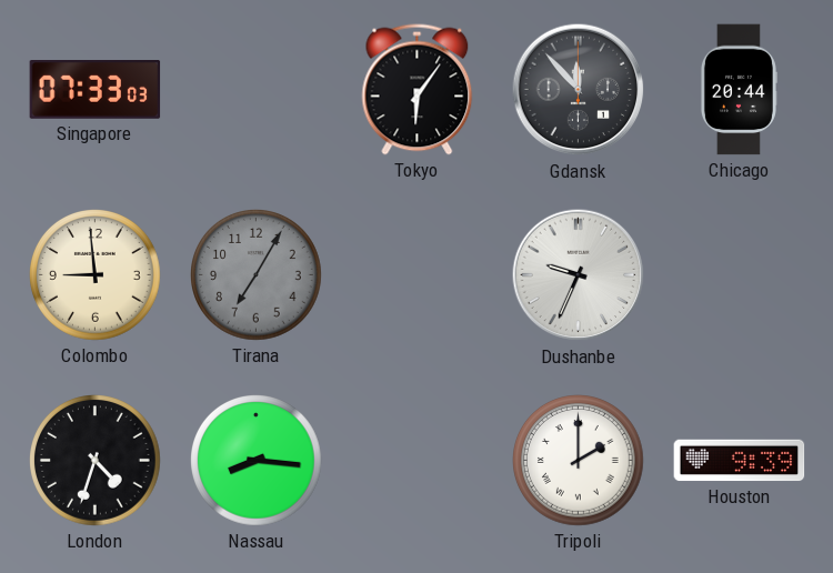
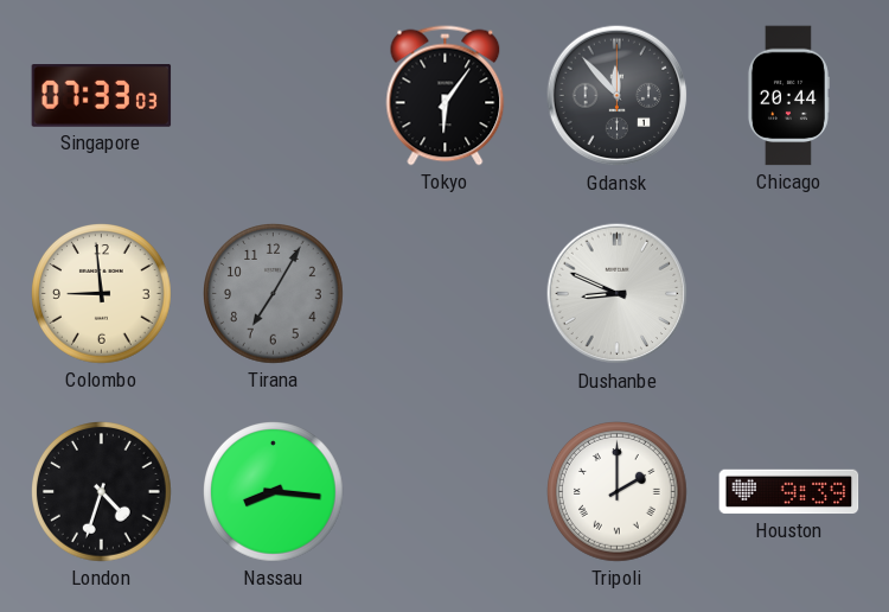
Dushanbe: 9:34 -> 8:49
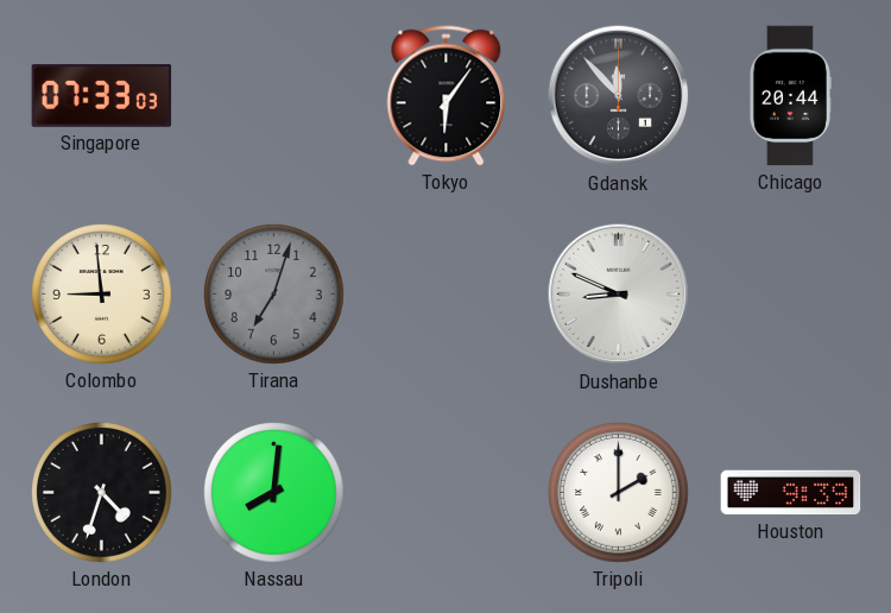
Tirana: 7:05 -> 7:03
Nassau: 8:16 -> 8:01
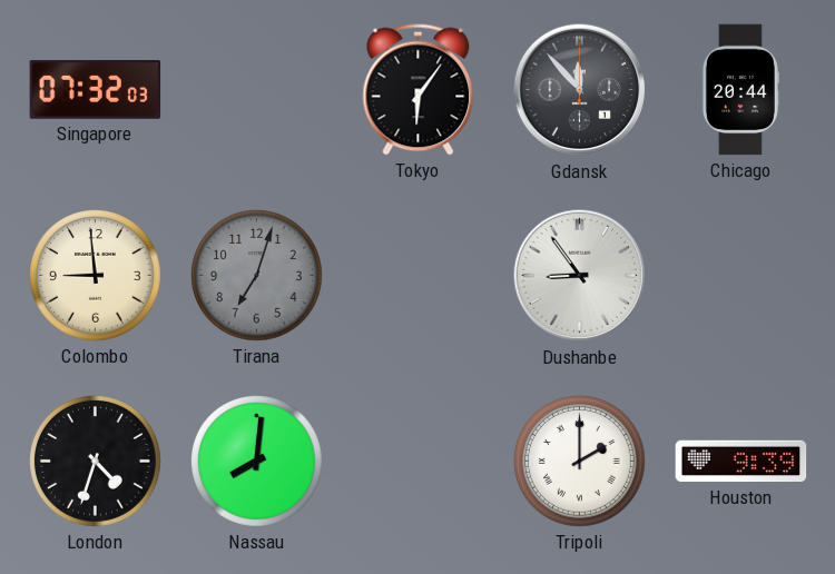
Singapore: 07:33 -> 07:32
Dushanbe: 8:49 -> 8:54
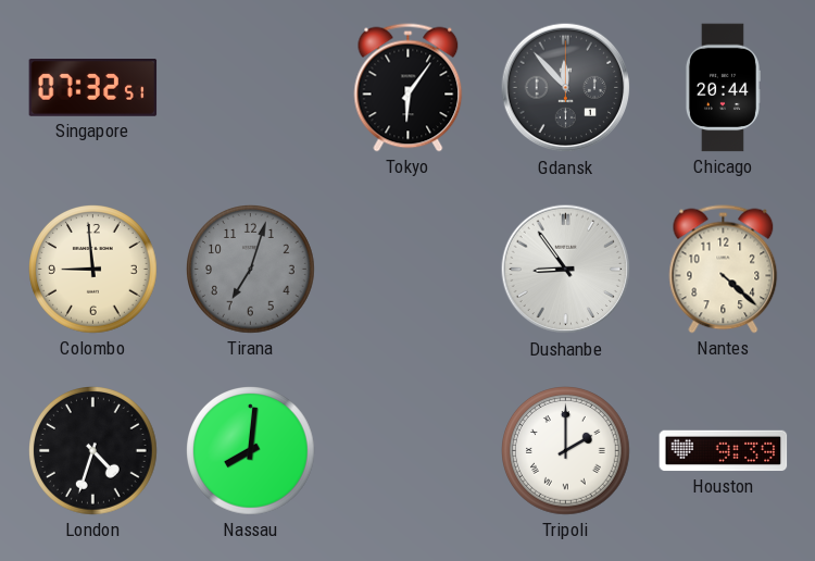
Singapore: 07:32:03 -> 07:32:51
Nantes: none -> 4:22
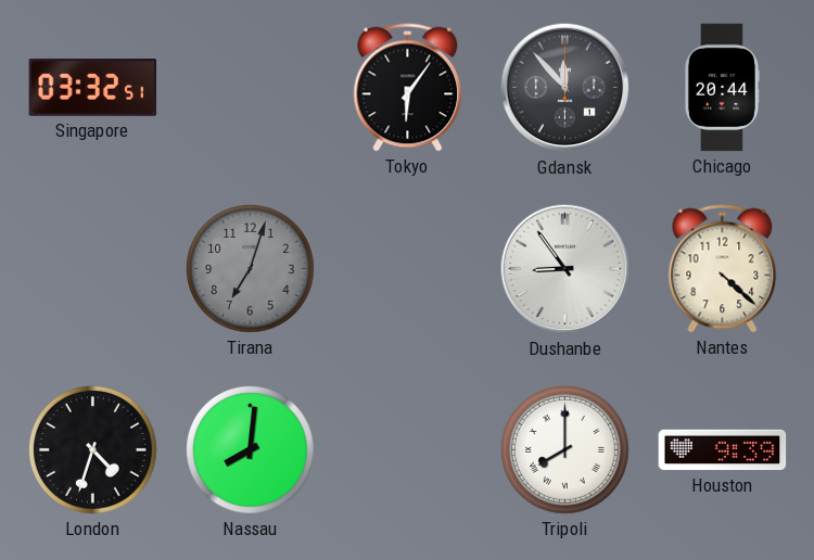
Singapore: 07:32 -> 03:32
Colombo: 8:59 -> none
Tripoli: 2:00 -> 8:00
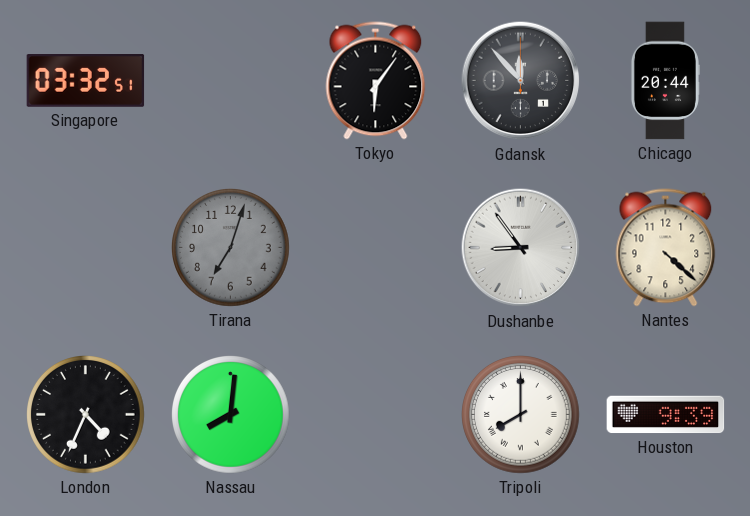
London: 4:33 -> 4:34
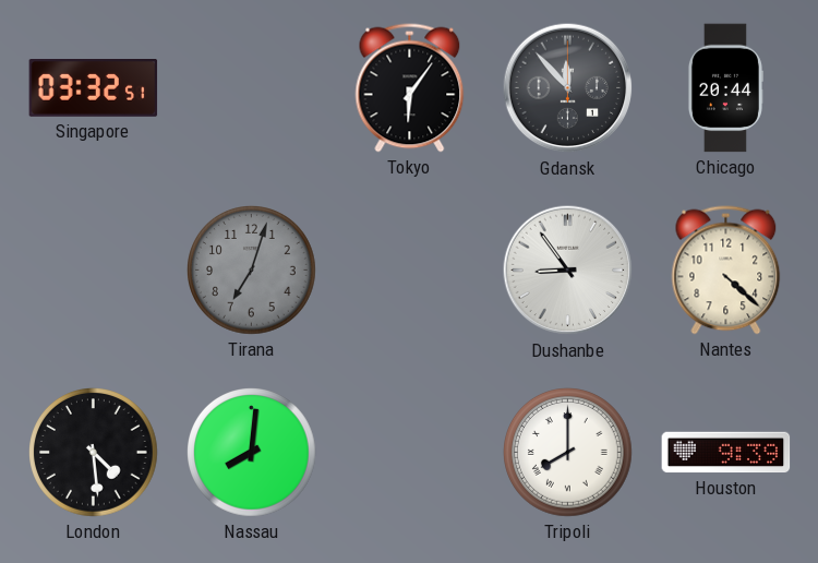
London: 4:34 -> 4:29
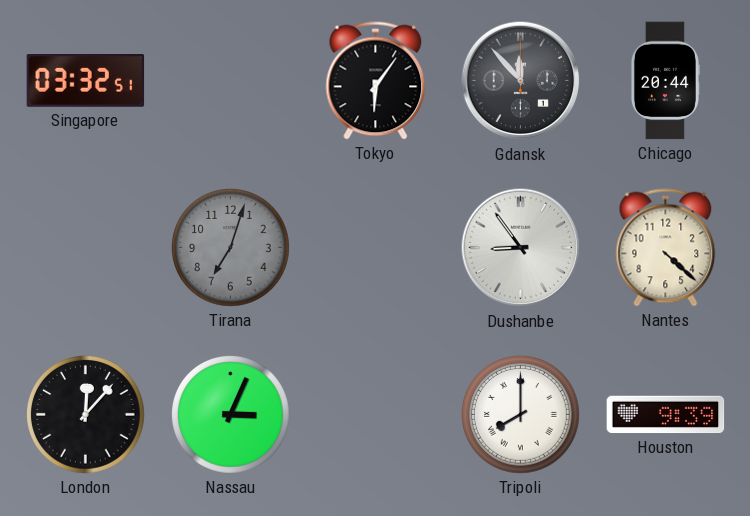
London: 4:29 -> 12:07
Nassau: 8:01 -> 3:04
